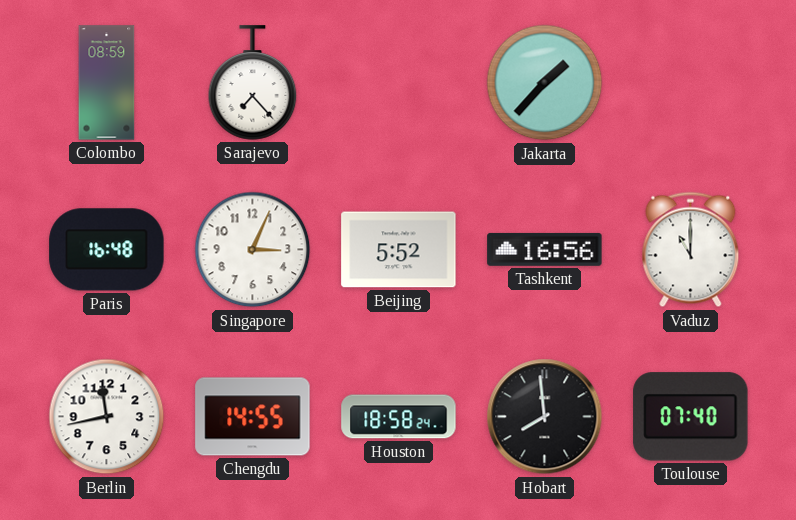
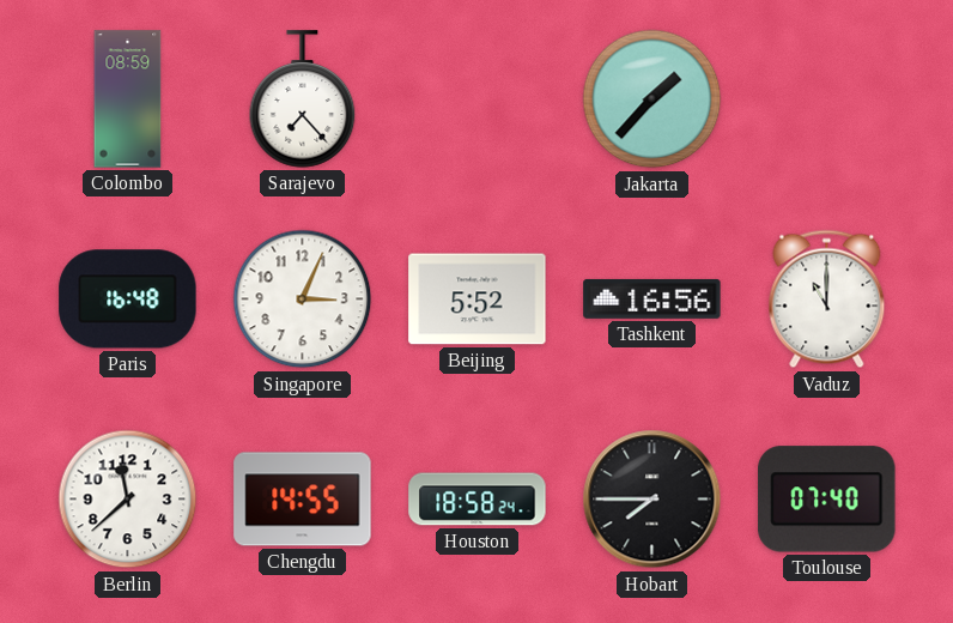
Berlin: 11:43 -> 11:38
Hobart: 7:59 -> 7:45
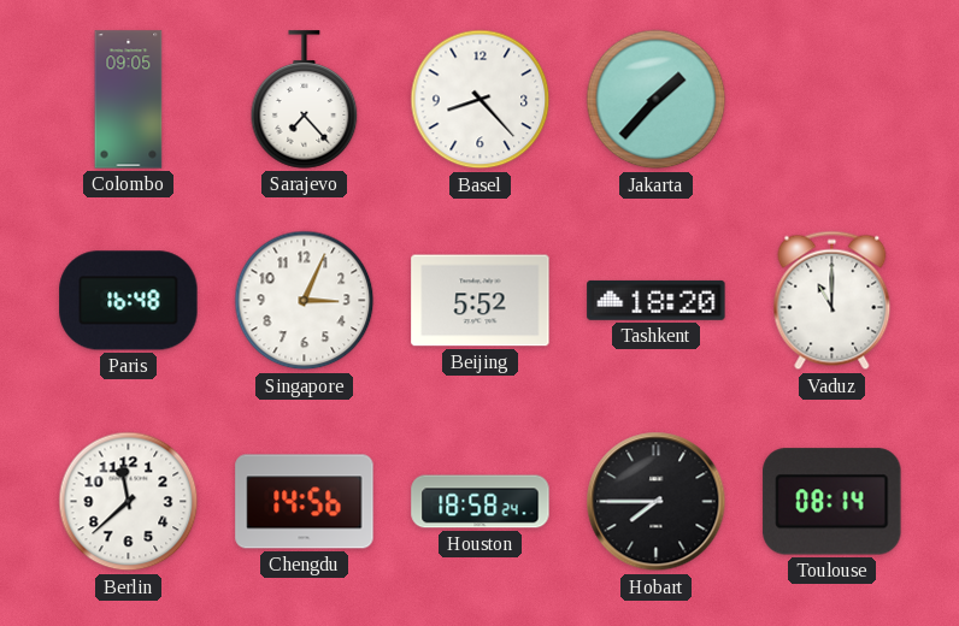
Colombo: 08:59 -> 09:05
Basel: none -> 8:23
Tashkent: 16:56 -> 18:20
Chengdu: 14:55 -> 14:56
Toulouse: 07:40 -> 08:14
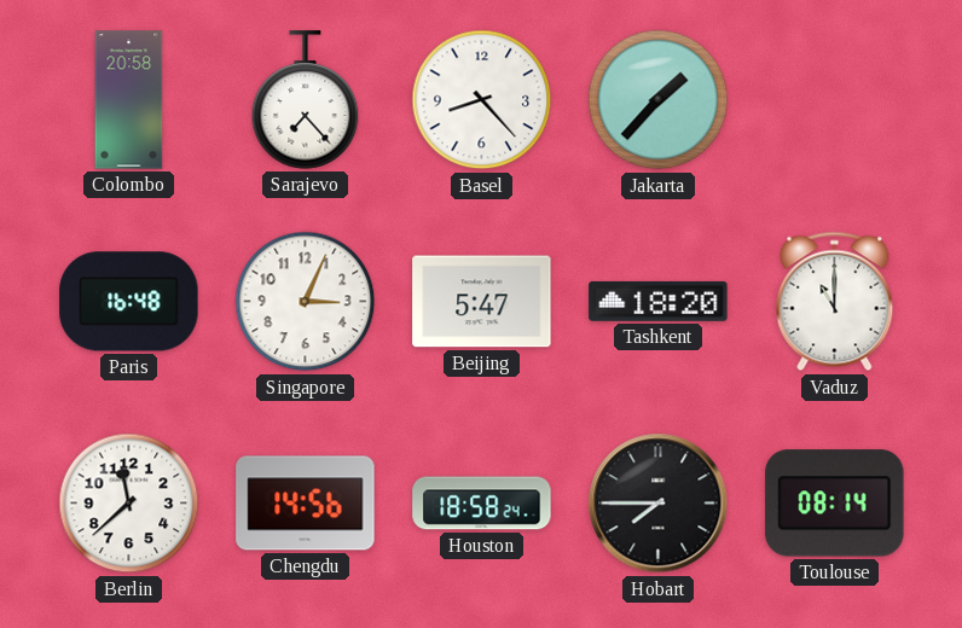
Colombo: 09:05 -> 20:58
Beijing: 5:52 -> 5:47
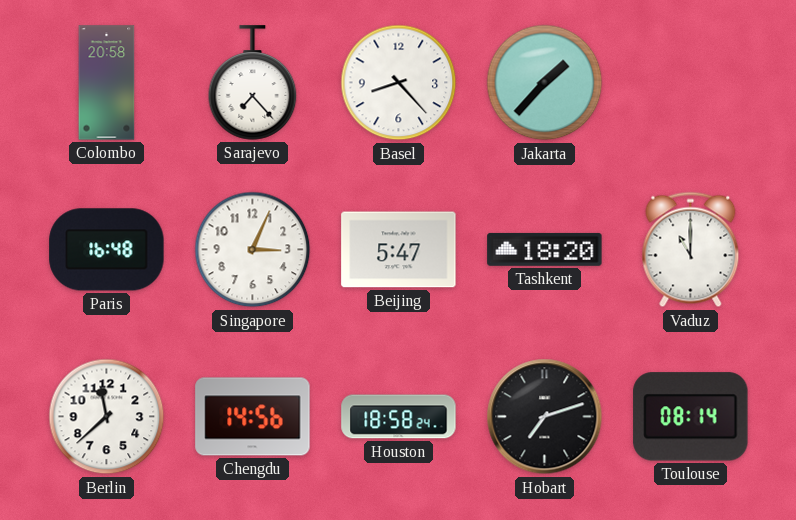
Hobart: 7:45 -> 7:12
